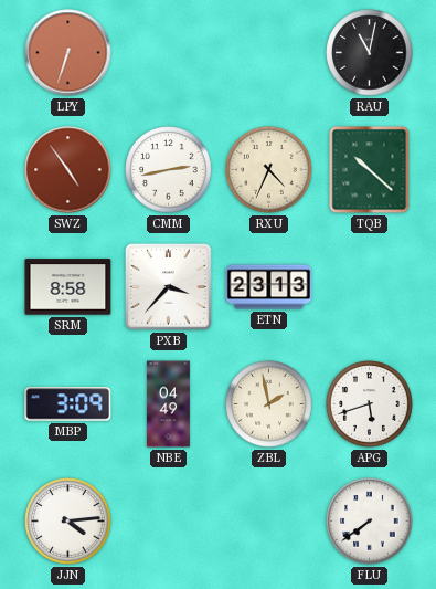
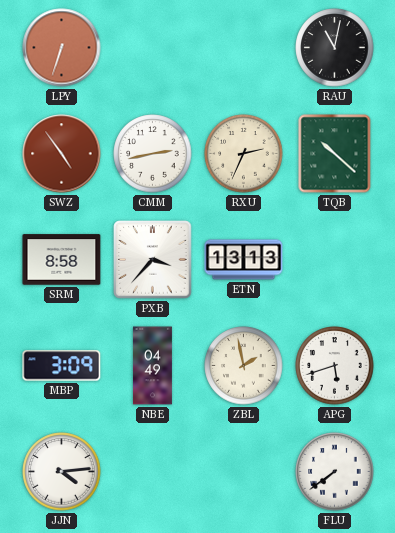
RXU: 4:34 -> 2:34
ETN: 23:13 -> 13:13
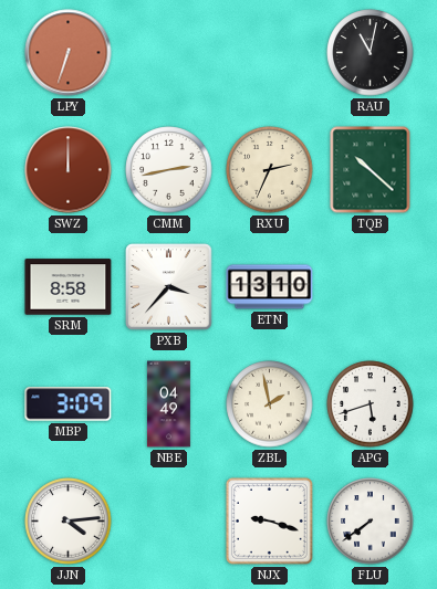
SWZ: 4:54 -> 12:00
ETN: 13:13 -> 13:10
NJX: none -> 9:18
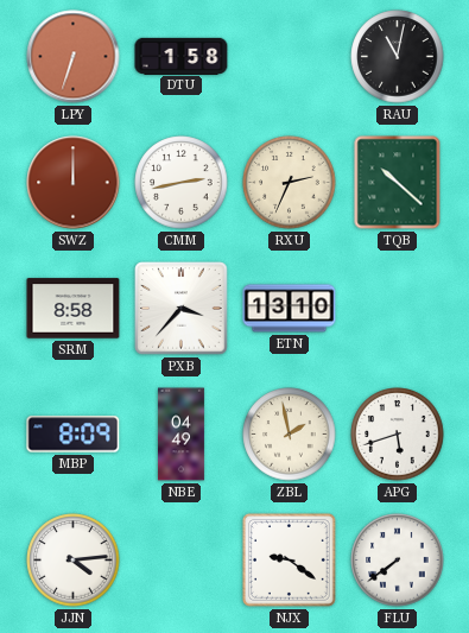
DTU: none -> 1:58
MBP: 3:09 -> 8:09
NJX: 9:18 -> 9:21
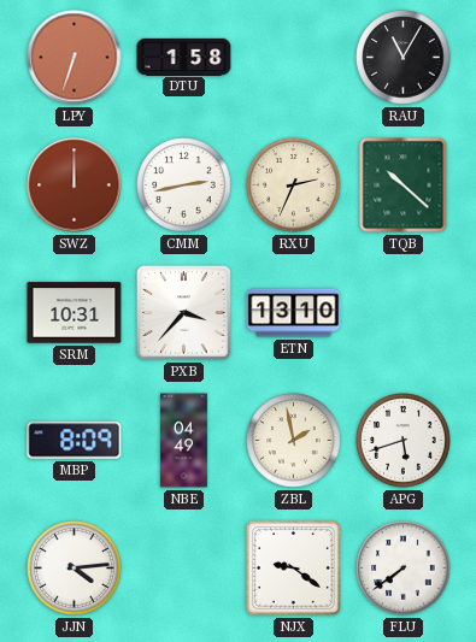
RAU: 11:02 -> 11:05
SRM: 8:58 -> 10:31
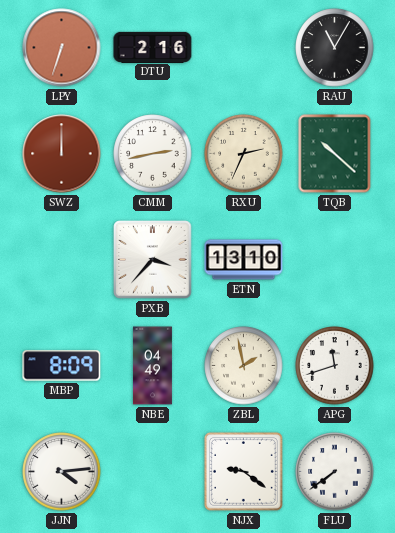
DTU: 1:58 -> 2:16
SRM: 10:31 -> none
APG: 5:42 -> 11:42
